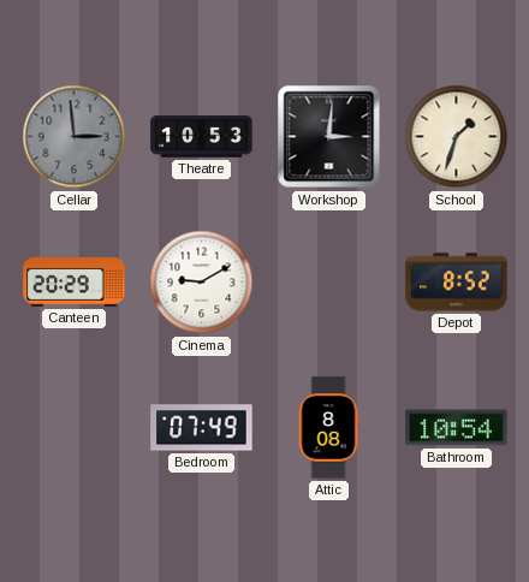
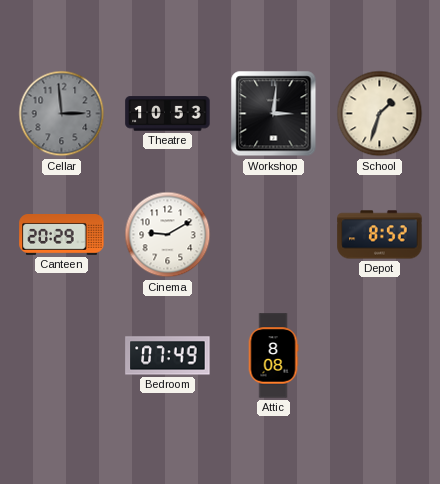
Bathroom: 10:54 -> none
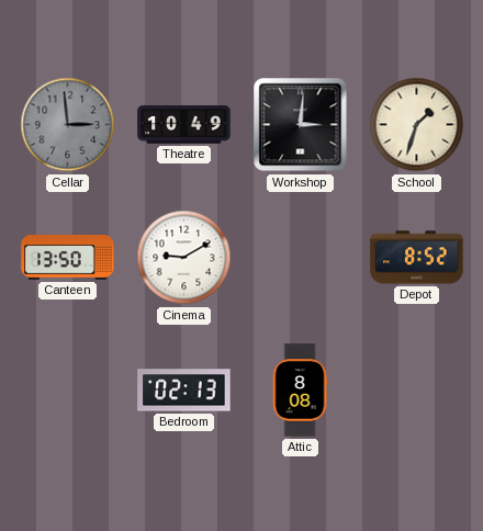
Theatre: 10:53 -> 10:49
Canteen: 20:29 -> 13:50
Bedroom: 07:49 -> 02:13
